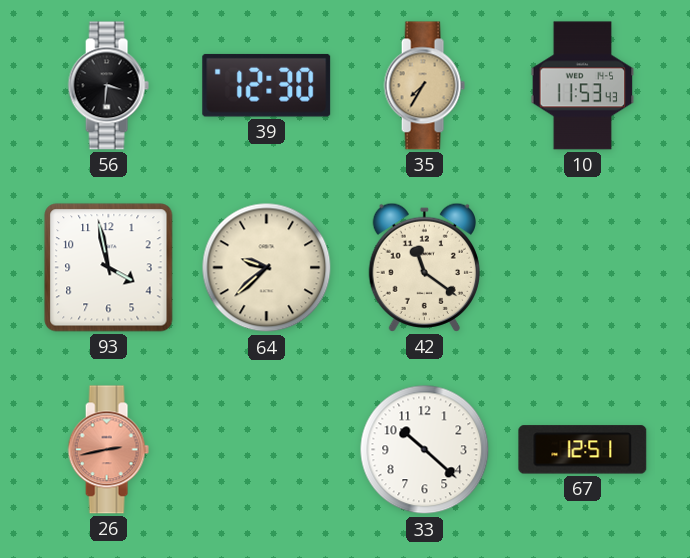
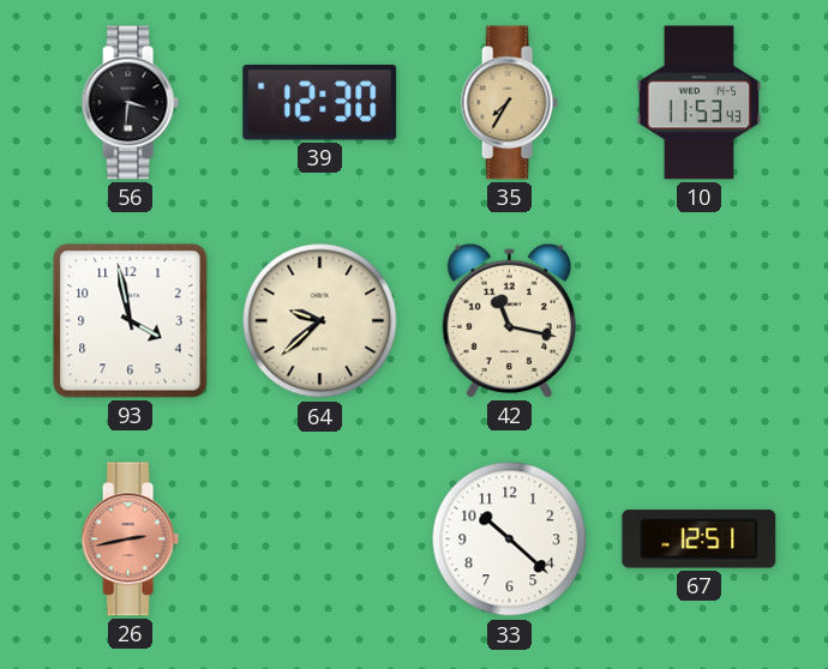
42: 11:21 -> 11:17
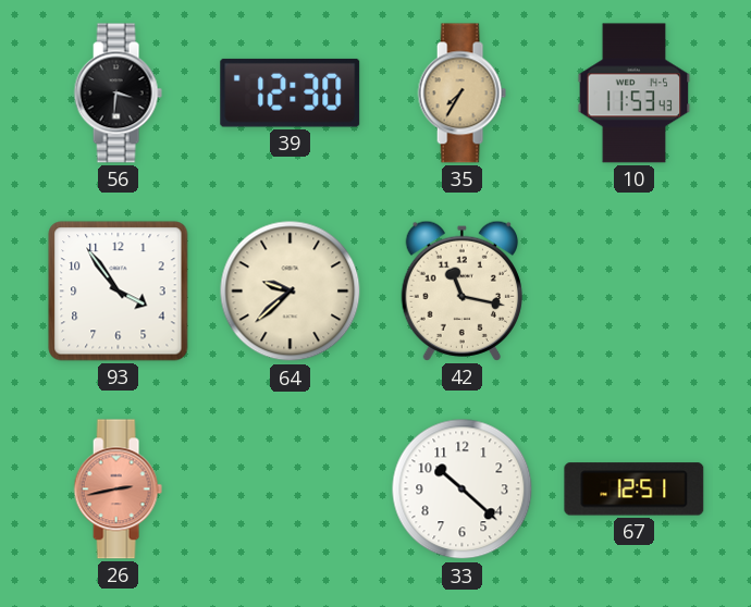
93: 3:58 -> 3:54
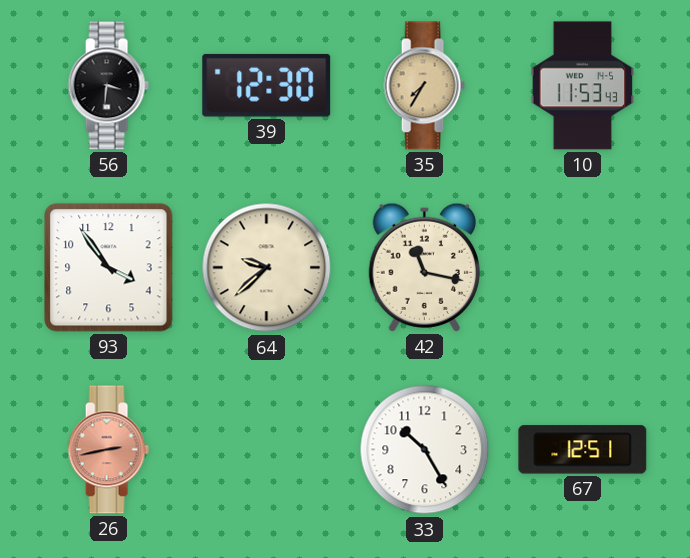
33: 10:22 -> 10:25
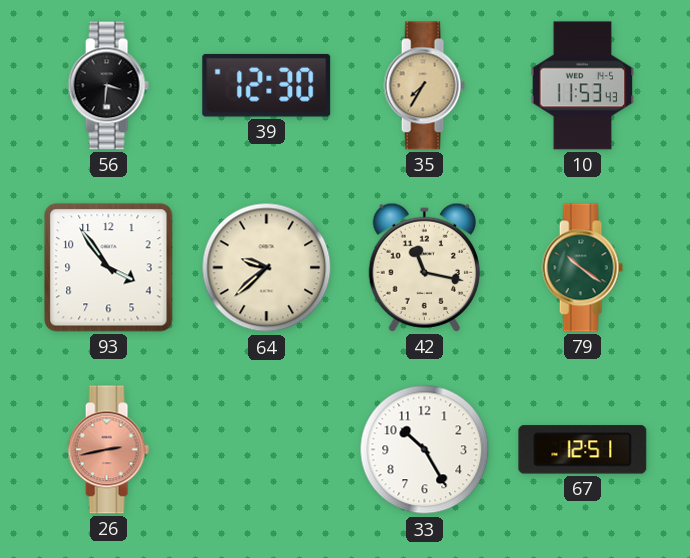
79: none -> 10:21
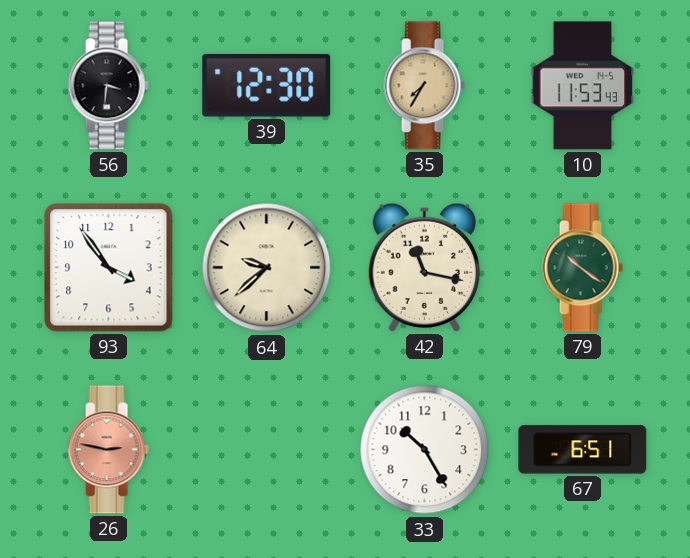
26: 2:43 -> 2:47
67: 12:51 -> 6:51
